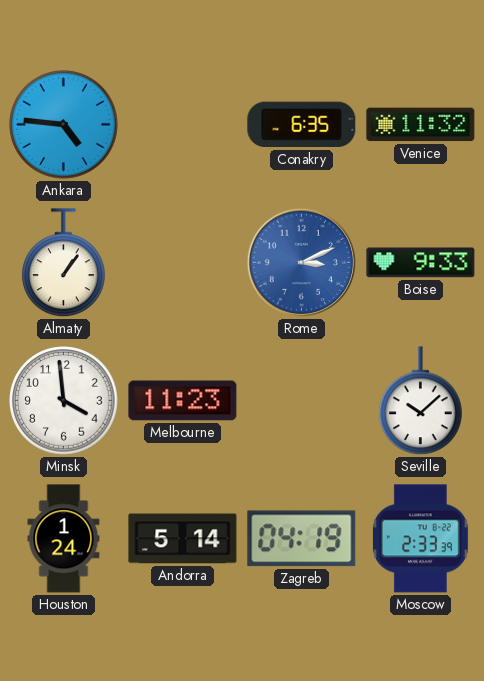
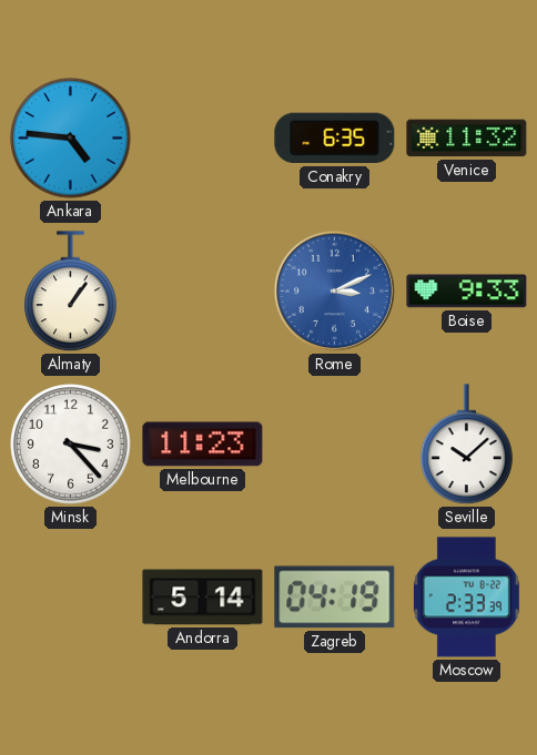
Minsk: 3:59 -> 3:23
Houston: 1:24 -> none
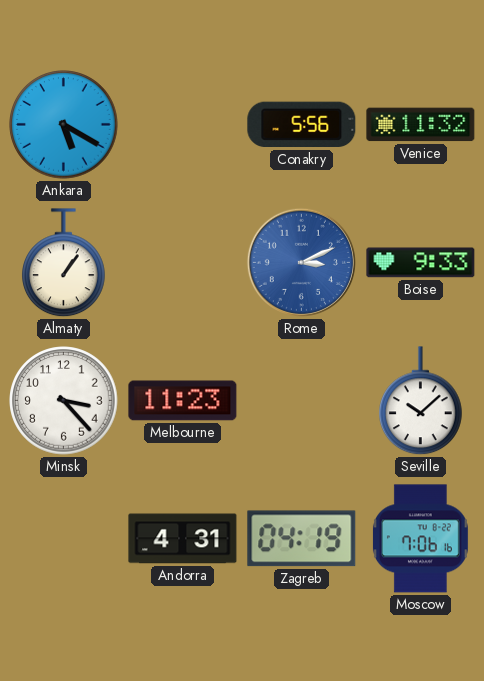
Ankara: 4:46 -> 5:20
Conakry: 6:35 -> 5:56
Andorra: 5:14 -> 4:31
Moscow: 2:33 -> 7:06
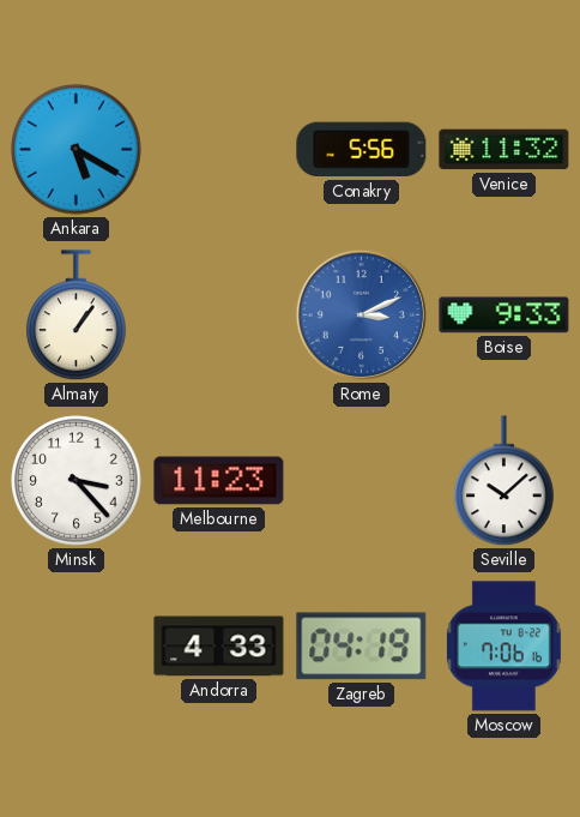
Andorra: 4:31 -> 4:33
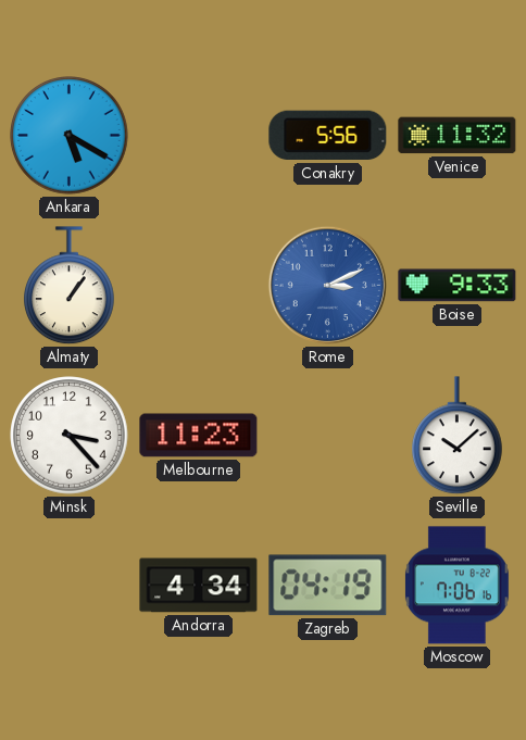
Andorra: 4:33 -> 4:34
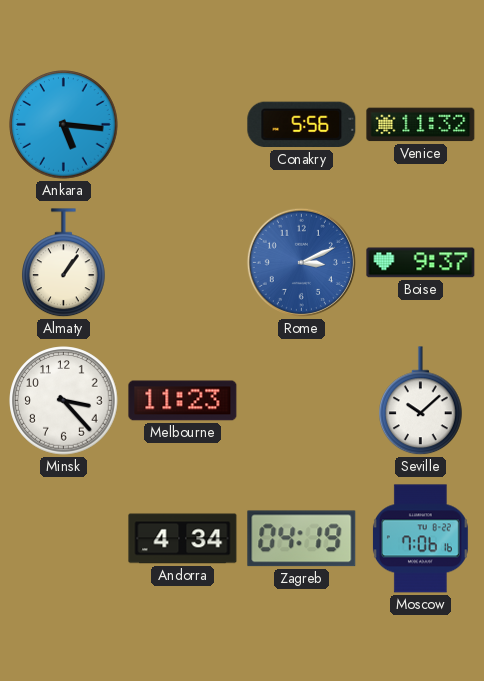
Ankara: 5:20 -> 5:16
Boise: 9:33 -> 9:37
